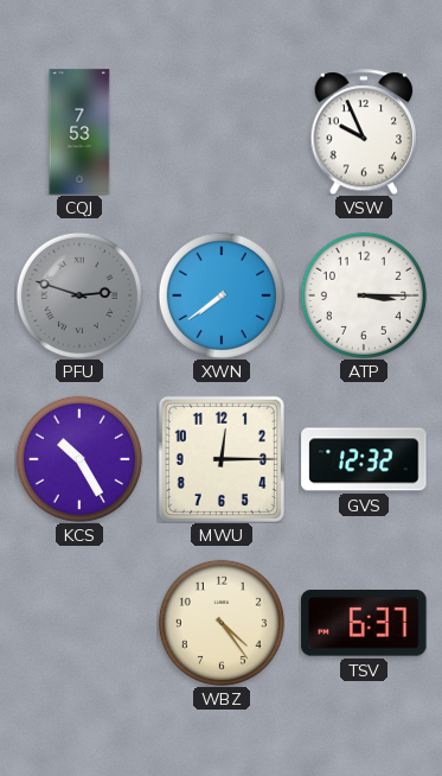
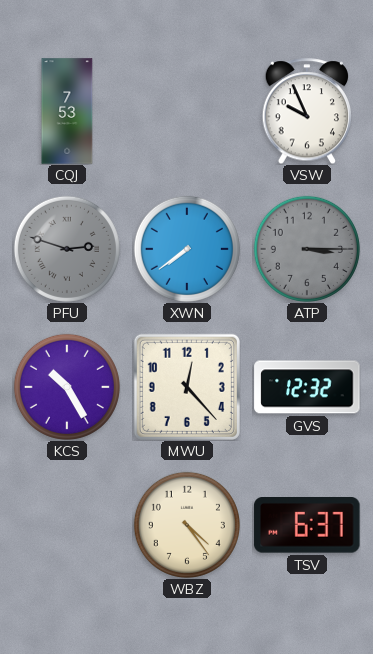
ATP dial: white -> grey
MWU: 12:15 -> 12:23
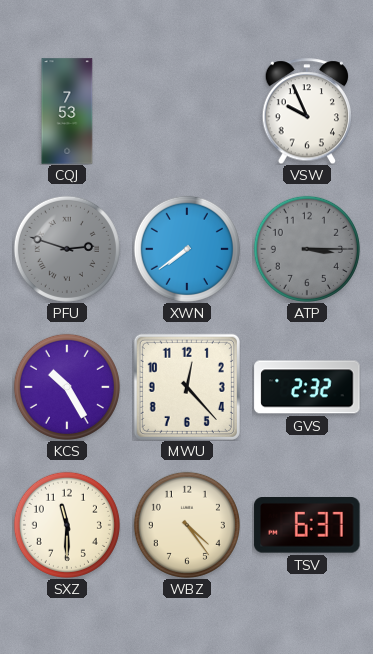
GVS: 12:32 -> 2:32
SXZ: none -> 11:30
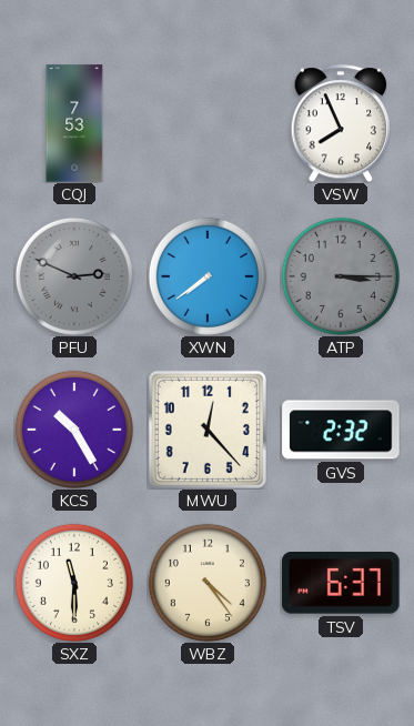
VSW: 9:56 -> 7:56
PFU: 2:48 -> 2:49
